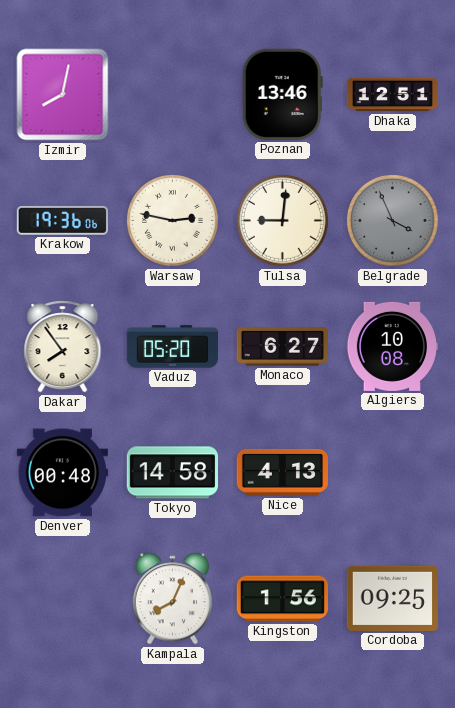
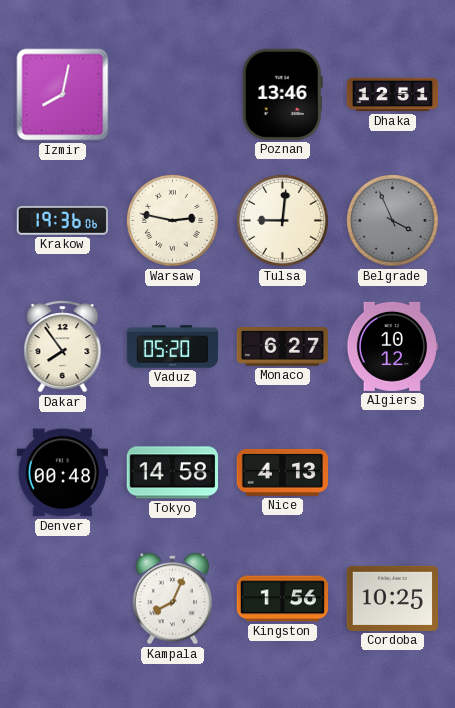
Algiers: 10:08 -> 10:12
Cordoba: 09:25 -> 10:25
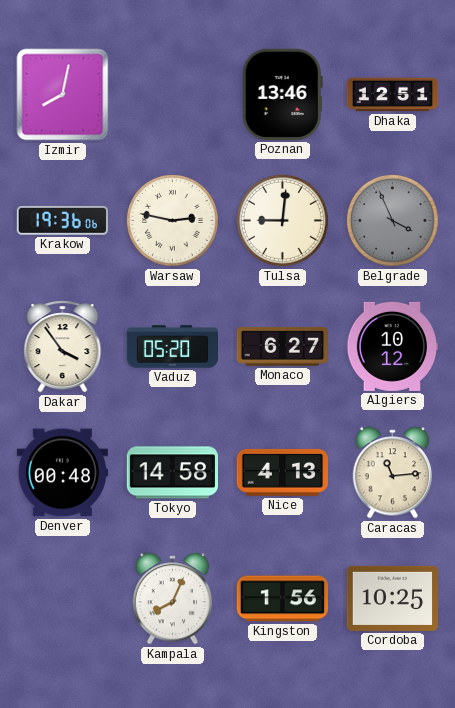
Dakar: 7:54 -> 3:54
Caracas: none -> 11:14
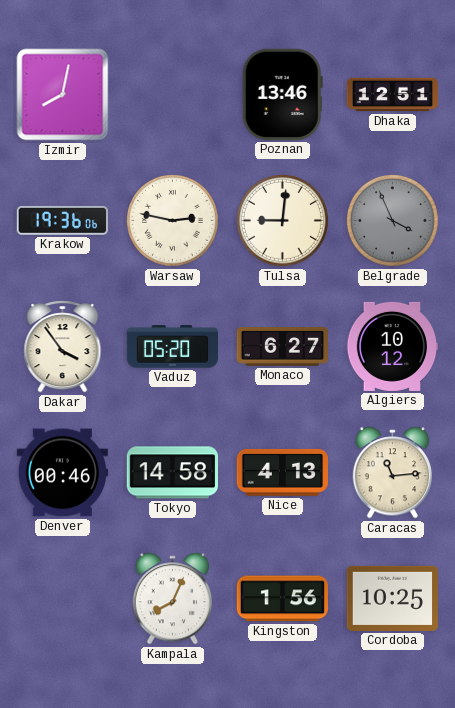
Denver: 00:48 -> 00:46
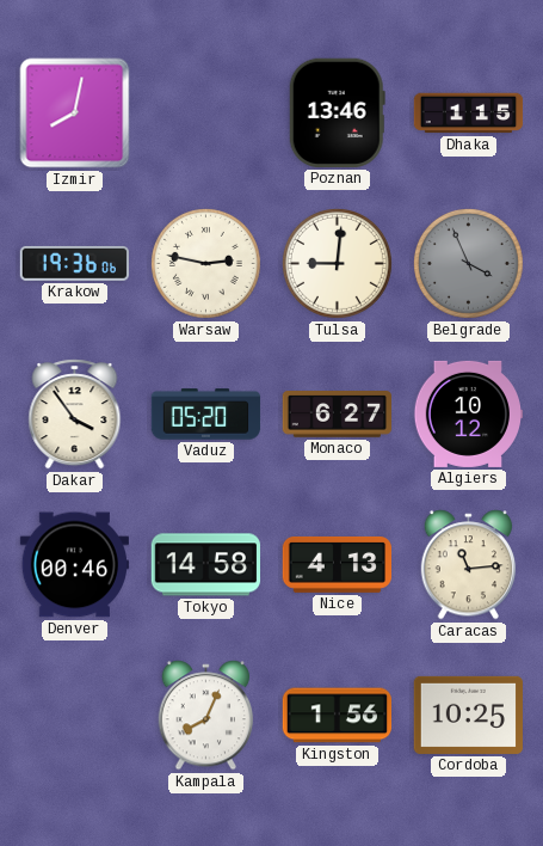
Dhaka: 12:51 -> 1:15
